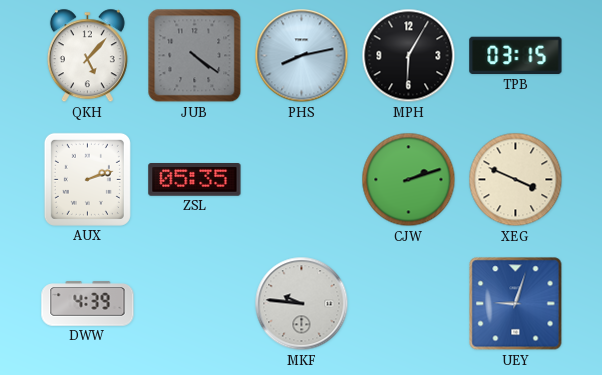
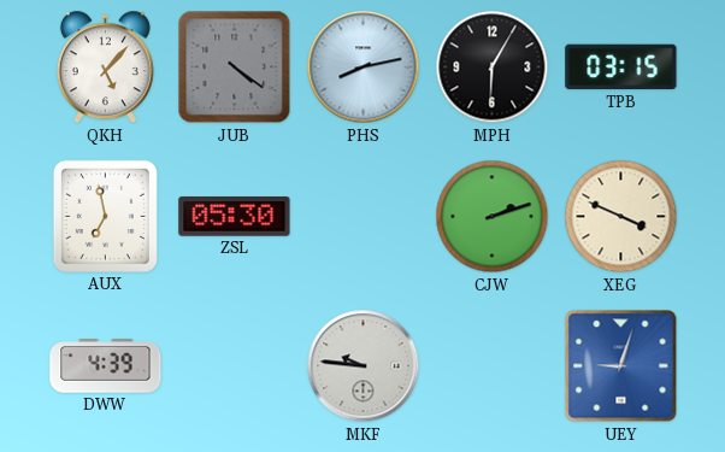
AUX: 2:12 -> 6:58
ZSL: 05:35 -> 05:30
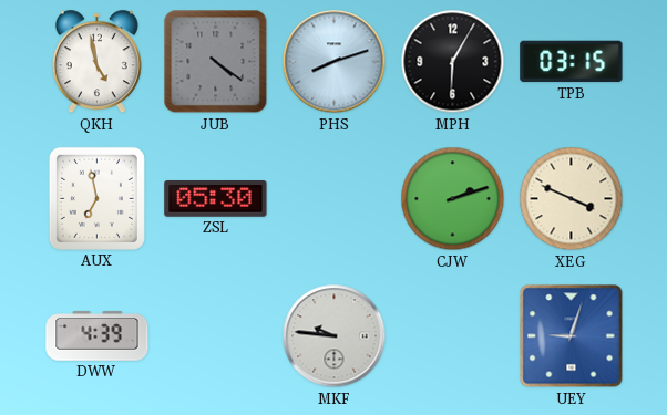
QKH: 5:07 -> 4:58
PHS: 8:13 -> 8:12
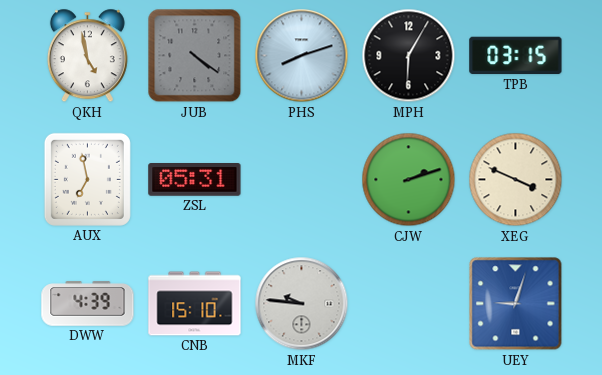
ZSL: 05:30 -> 05:31
CNB: none -> 15:10
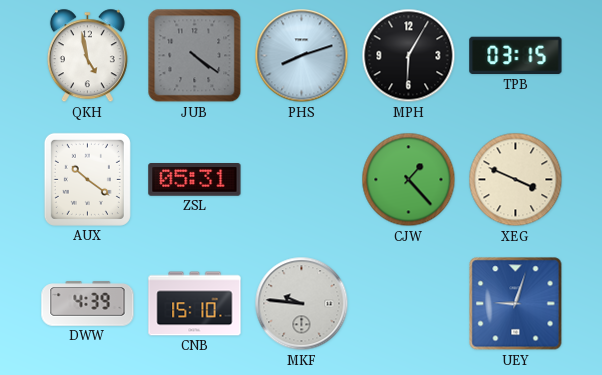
AUX: 6:58 -> 10:21
CJW: 2:12 -> 1:23
